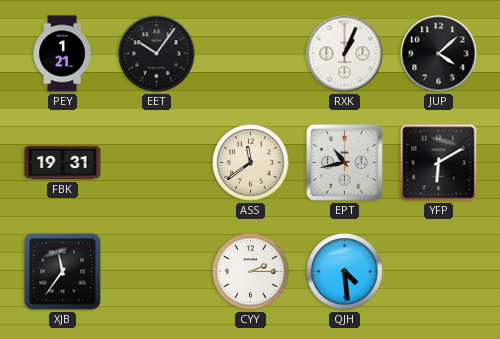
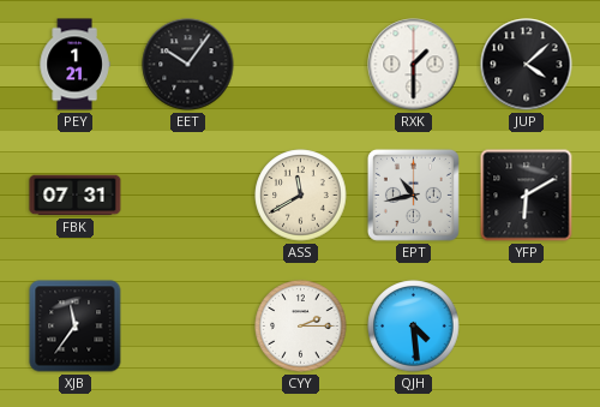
RXK: 1:04 -> 1:30
FBK: 19:31 -> 07:31
ASS: 11:39 -> 11:40
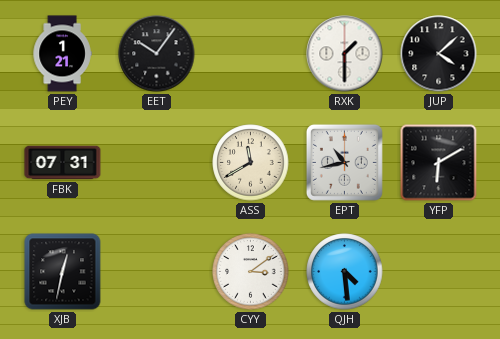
XJB: 11:36 -> 12:32
CYY: 2:15 -> 3:09
